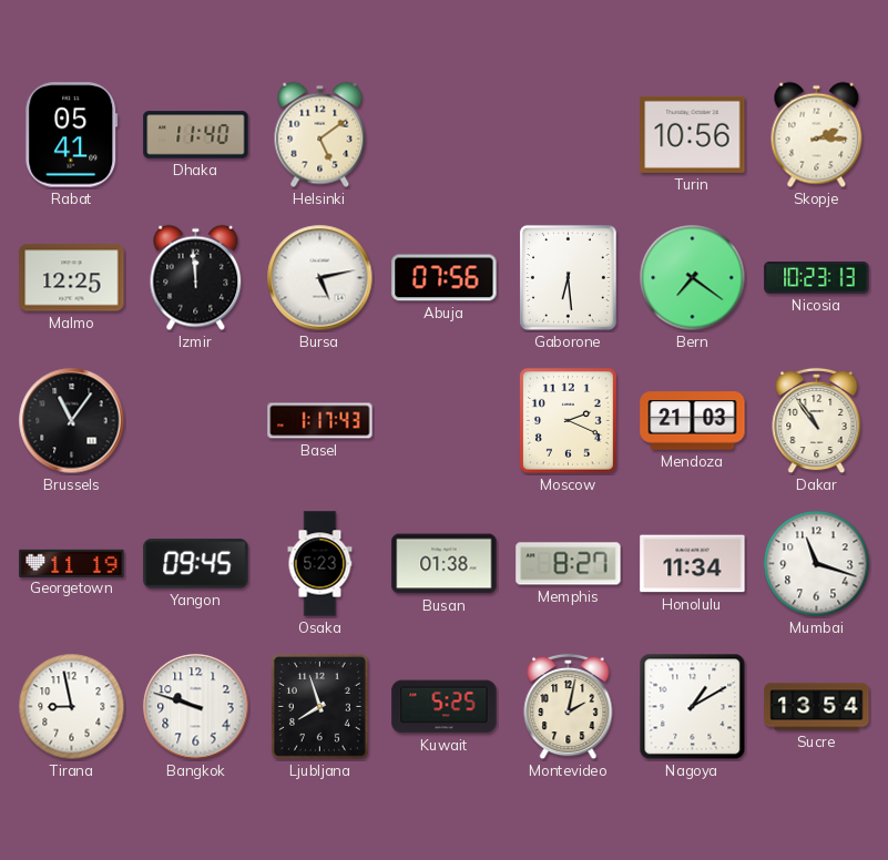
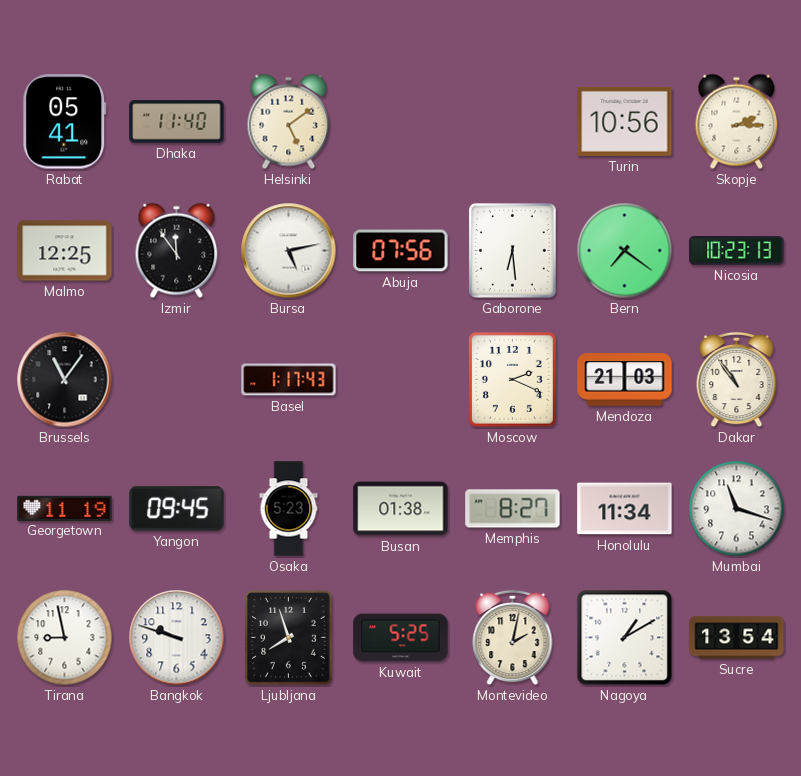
Izmir: 11:59 -> 11:54
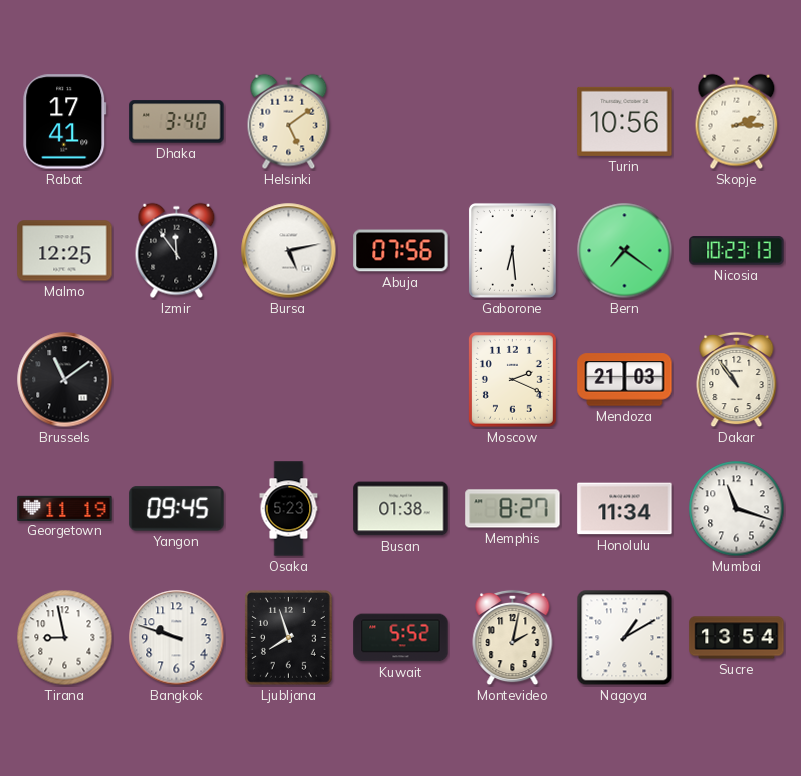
Rabat: 05:41 -> 17:41
Dhaka: 11:40 -> 3:40
Brussels: 11:06 -> 11:09
Basel: 1:17 -> none
Kuwait: 5:25 -> 5:52
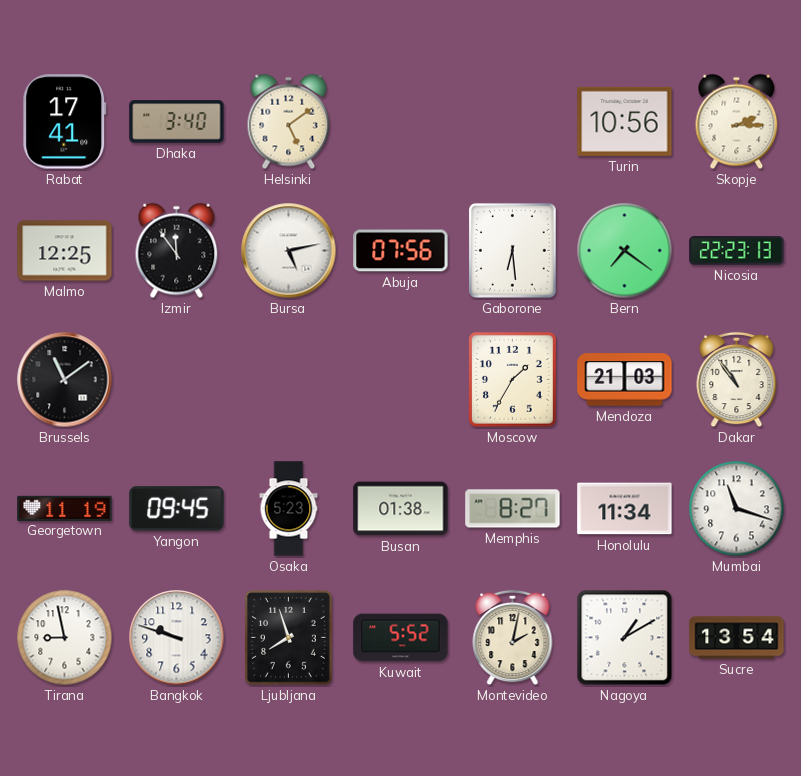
Nicosia: 10:23 -> 22:23
Moscow: 2:19 -> 1:35
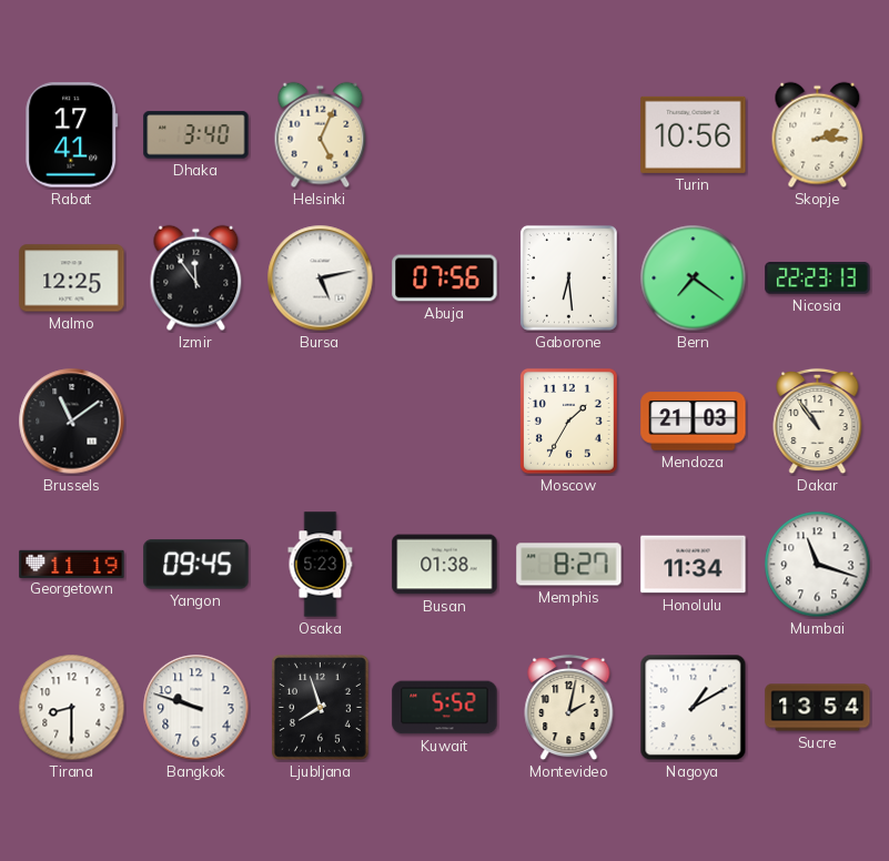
Helsinki: 5:09 -> 5:04
Tirana: 8:58 -> 8:30
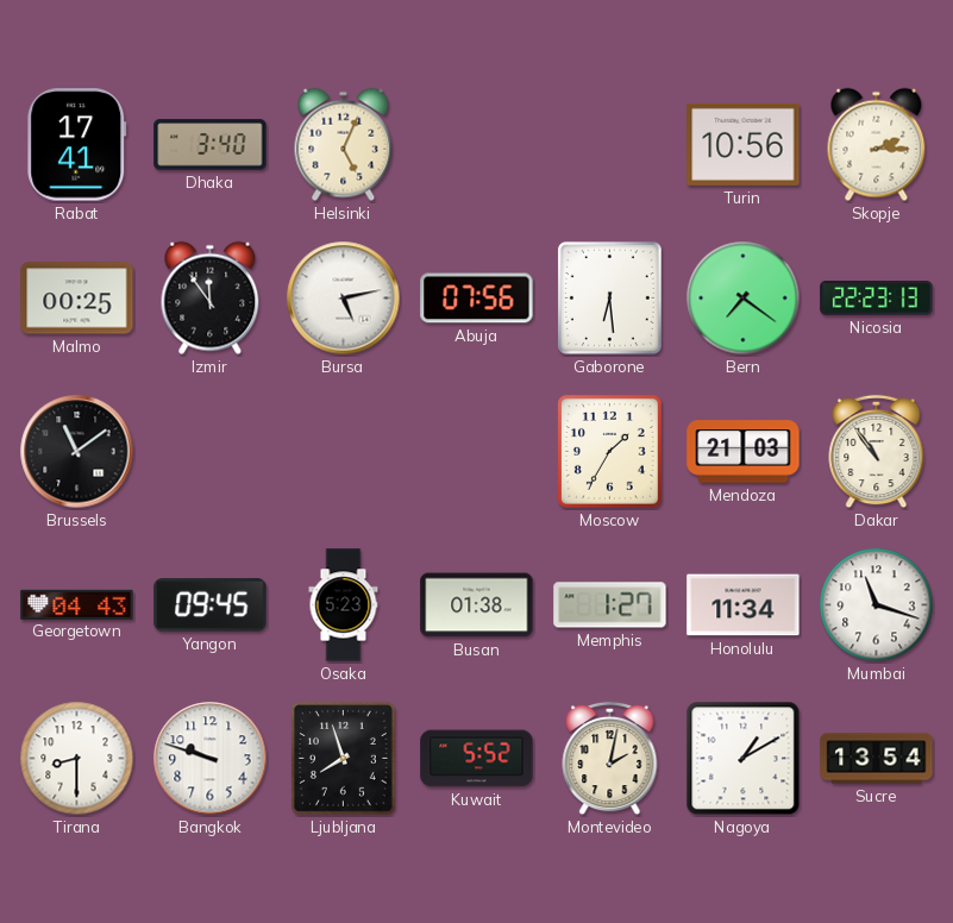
Malmo: 12:25 -> 00:25
Georgetown: 11:19 -> 04:43
Memphis: 8:27 -> 1:27
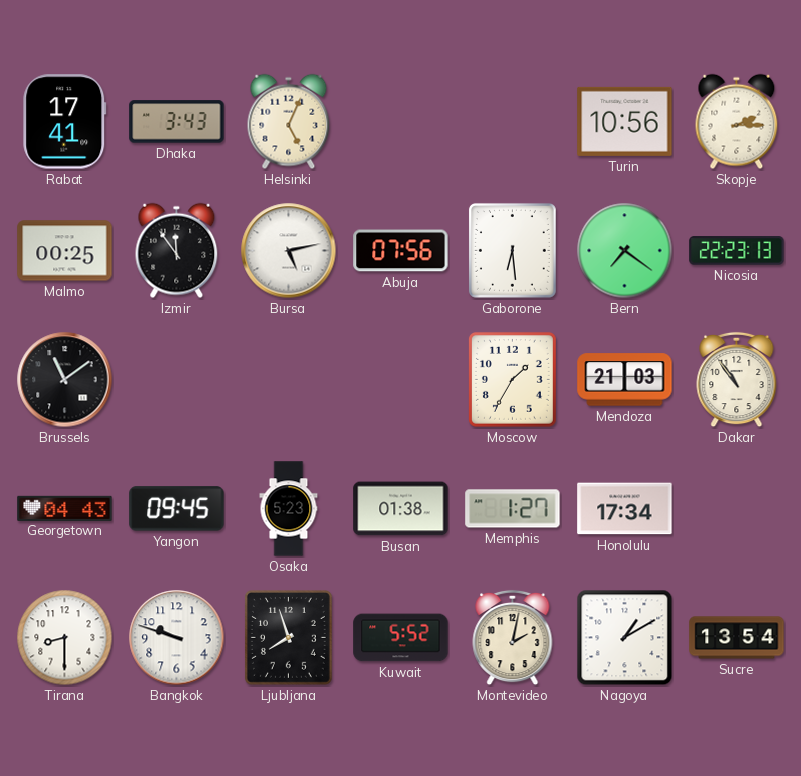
Dhaka: 3:40 -> 3:43
Honolulu: 11:34 -> 17:34
Mumbai: 11:18 -> none
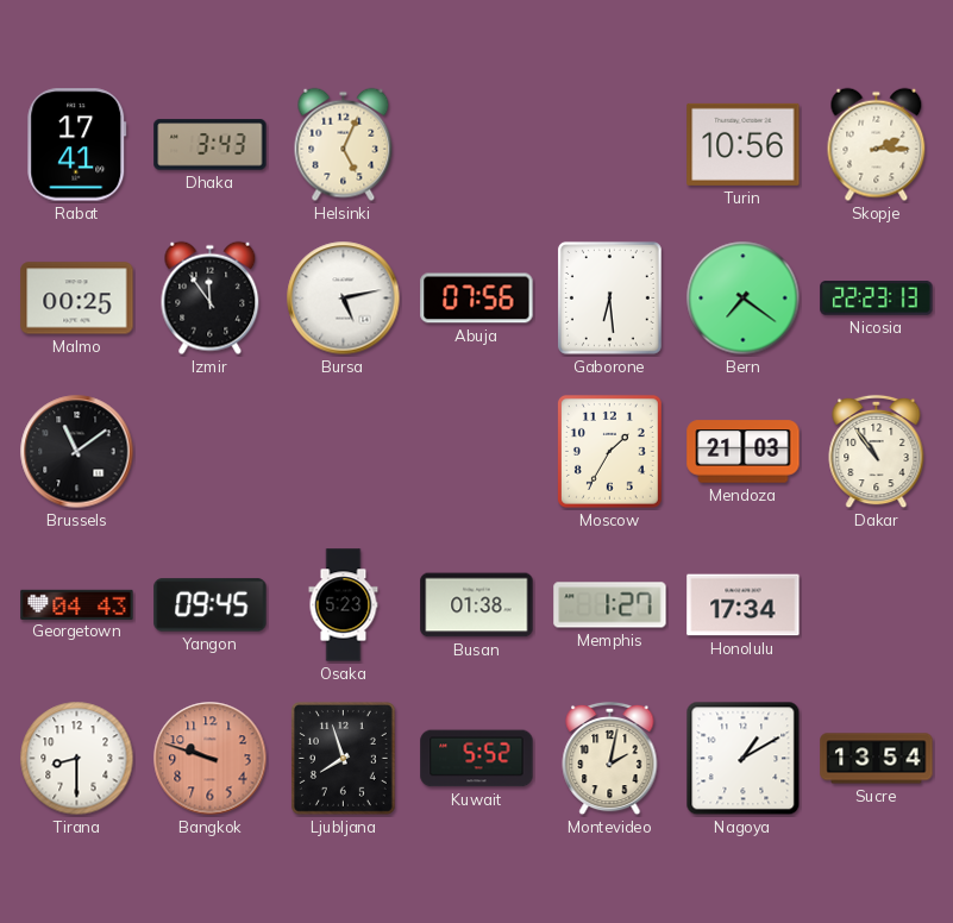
Bangkok dial: white -> salmon
